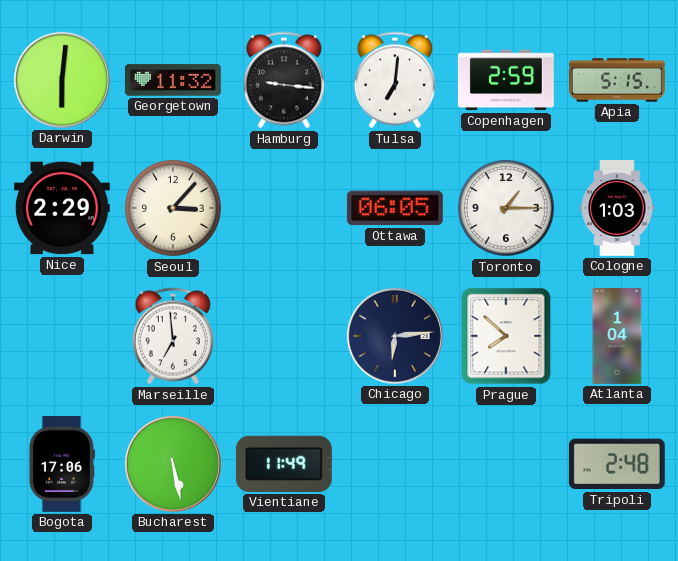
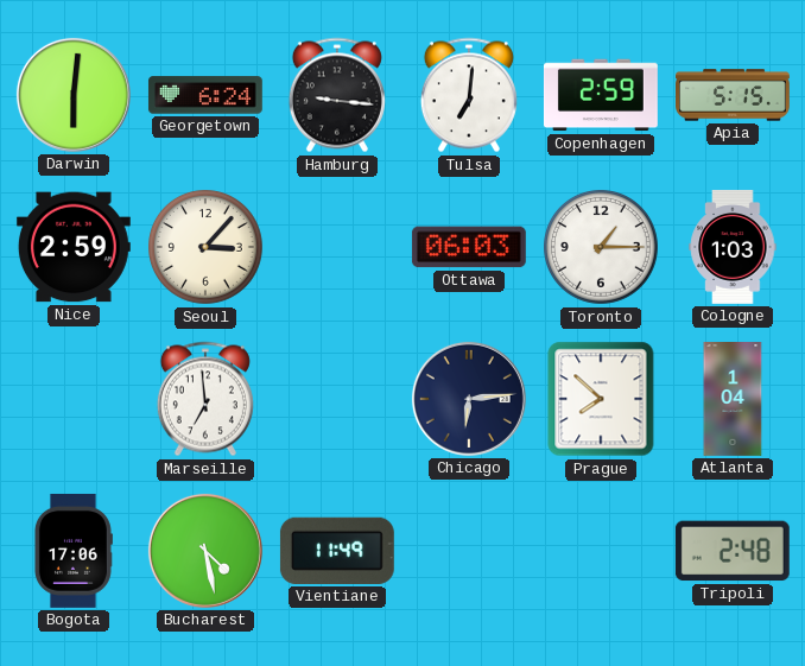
Georgetown: 11:32 -> 6:24
Nice: 2:29 -> 2:59
Ottawa: 06:05 -> 06:03
Bucharest: 5:28 -> 4:28
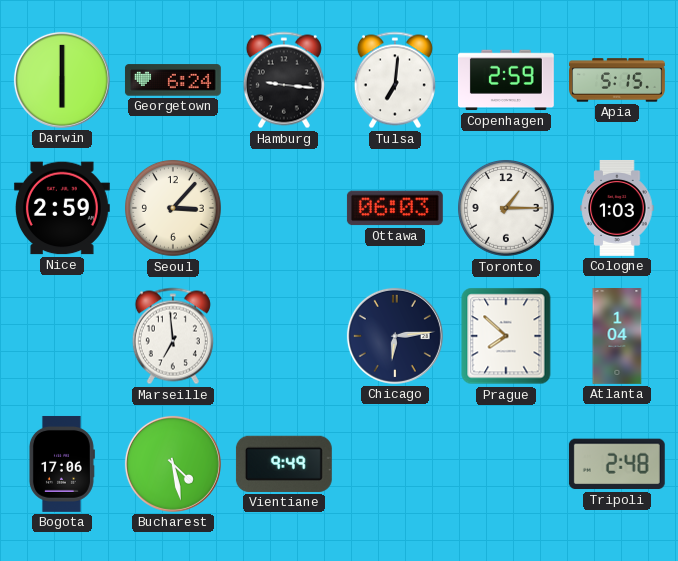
Darwin: 6:01 -> 6:00
Vientiane: 11:49 -> 9:49
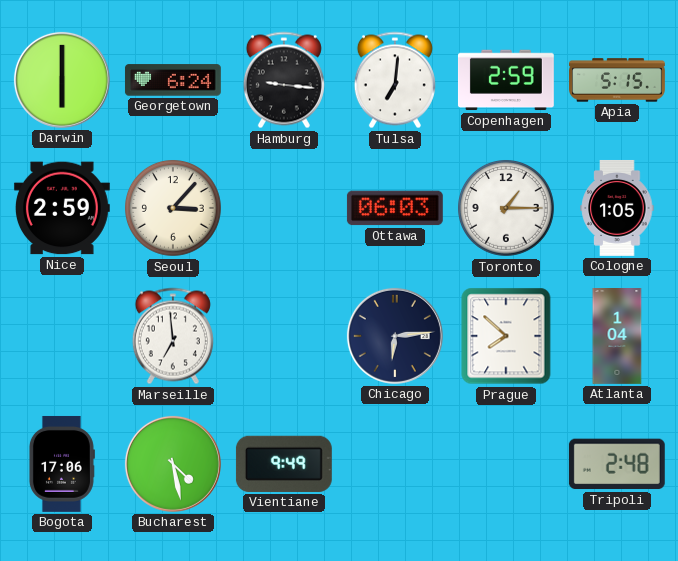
Cologne: 1:03 -> 1:05
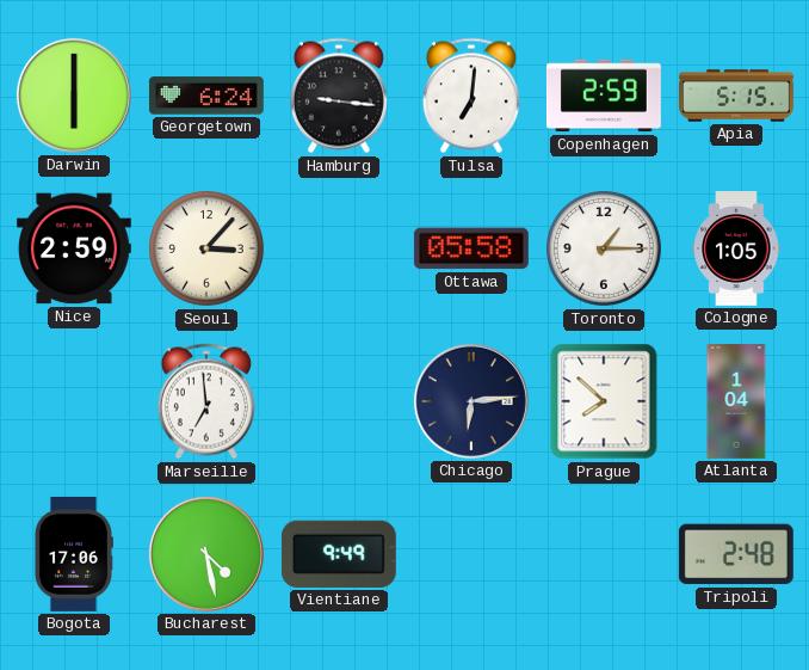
Ottawa: 06:03 -> 05:58
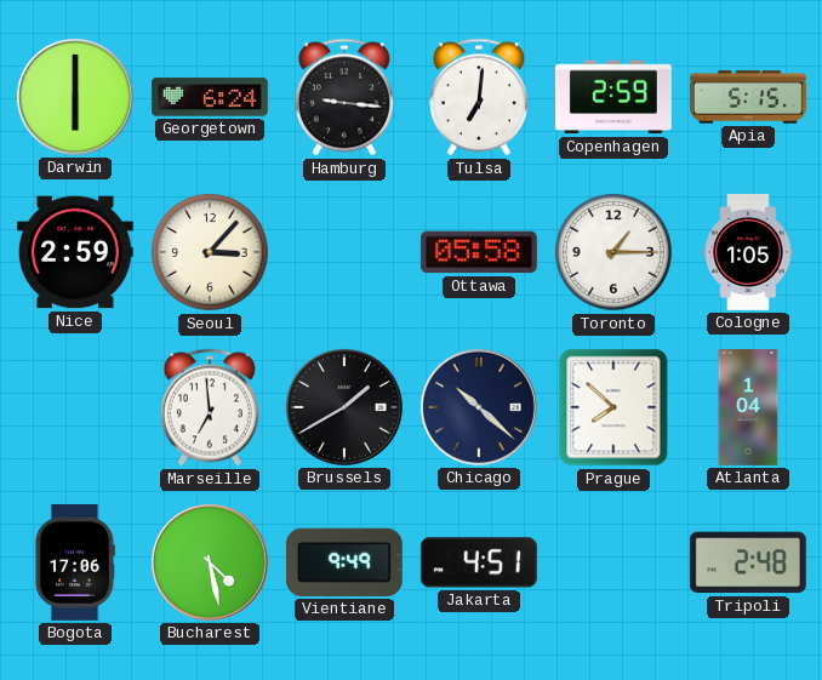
Brussels: none -> 1:40
Chicago: 6:14 -> 10:22
Jakarta: none -> 4:51
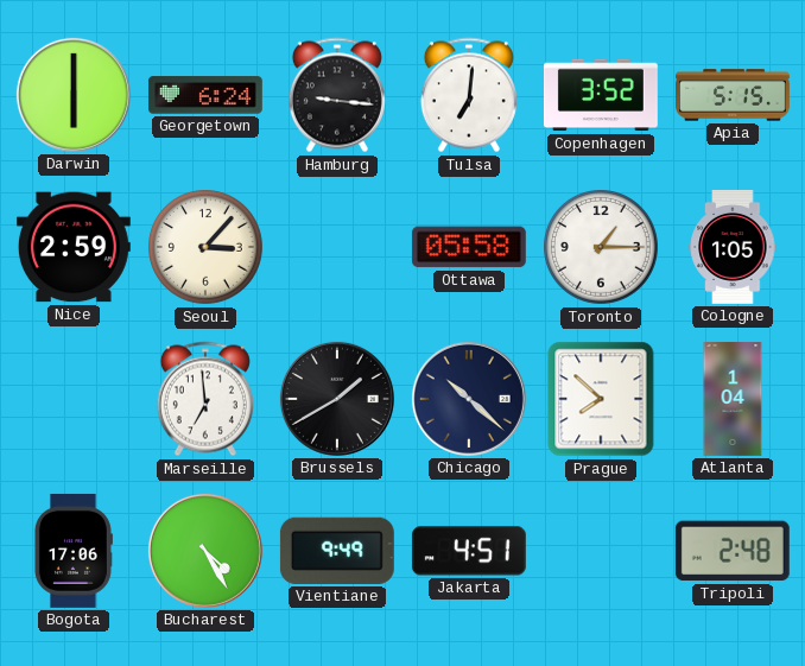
Copenhagen: 2:59 -> 3:52
Bucharest: 4:28 -> 4:25
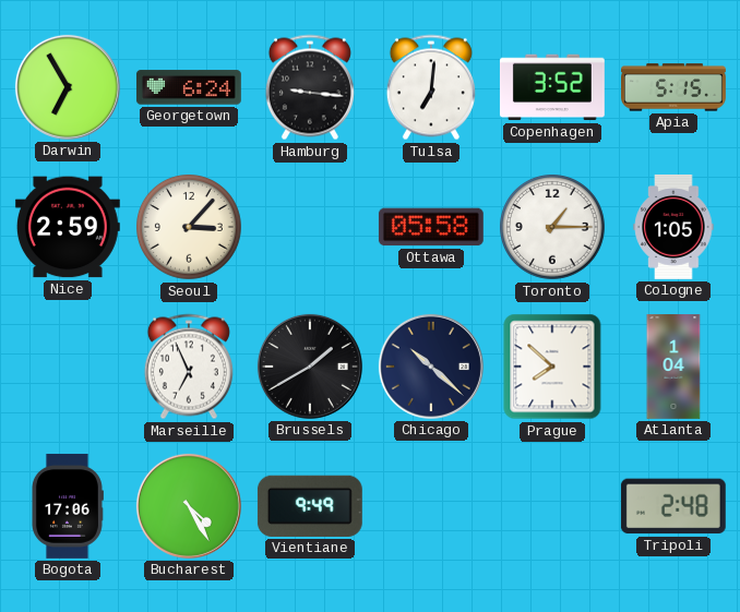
Darwin: 6:00 -> 6:55
Marseille: 6:59 -> 6:56
Jakarta: 4:51 -> none
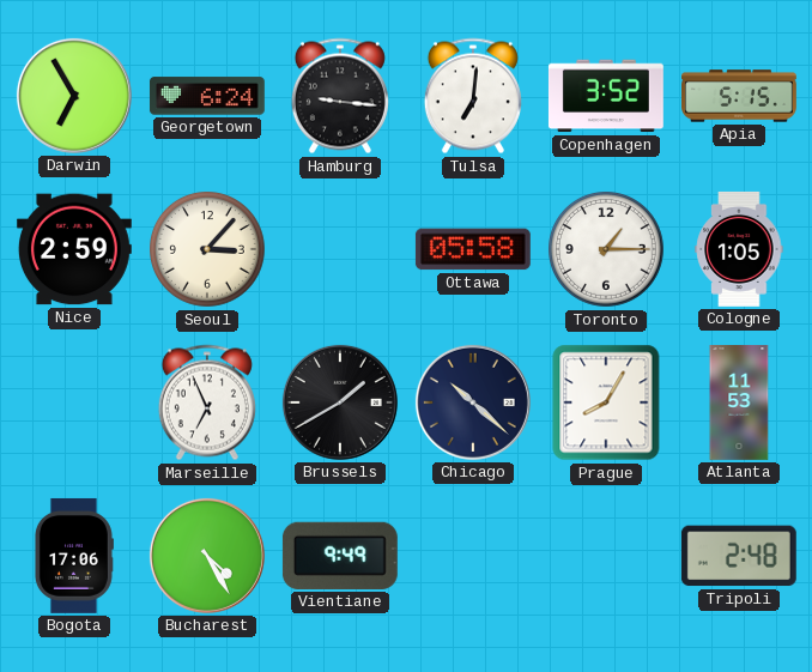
Prague: 7:52 -> 8:05
Atlanta: 1:04 -> 11:53
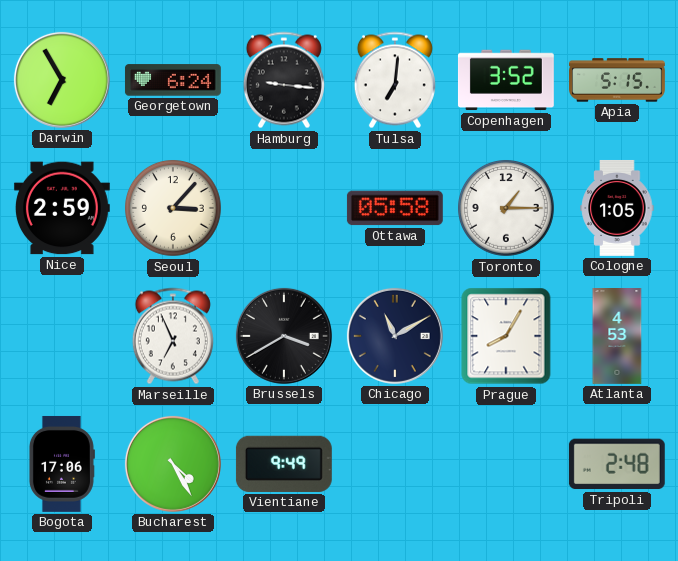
Brussels: 1:40 -> 3:40
Chicago: 10:22 -> 11:10
Atlanta: 11:53 -> 4:53
